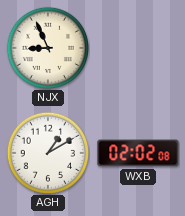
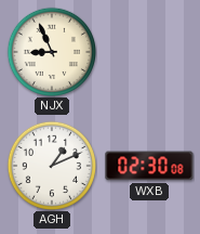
AGH: 1:10 -> 1:11
WXB: 02:02 -> 02:30
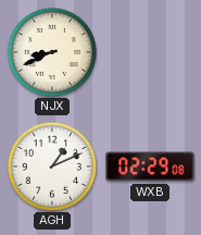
NJX: 8:56 -> 8:41
WXB: 02:30 -> 02:29
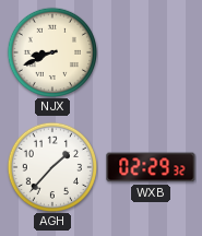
AGH: 1:11 -> 1:37
WXB: 02:29:08 -> 02:29:32
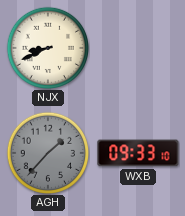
AGH dial: white -> grey
WXB: 02:29 -> 09:33
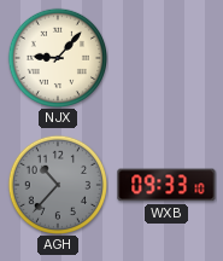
NJX: 8:41 -> 9:07
AGH: 1:37 -> 10:37
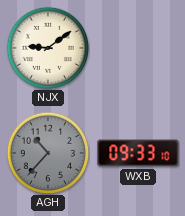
NJX: 9:07 -> 9:09
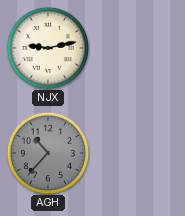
NJX: 9:09 -> 9:13
WXB: 09:33 -> none
